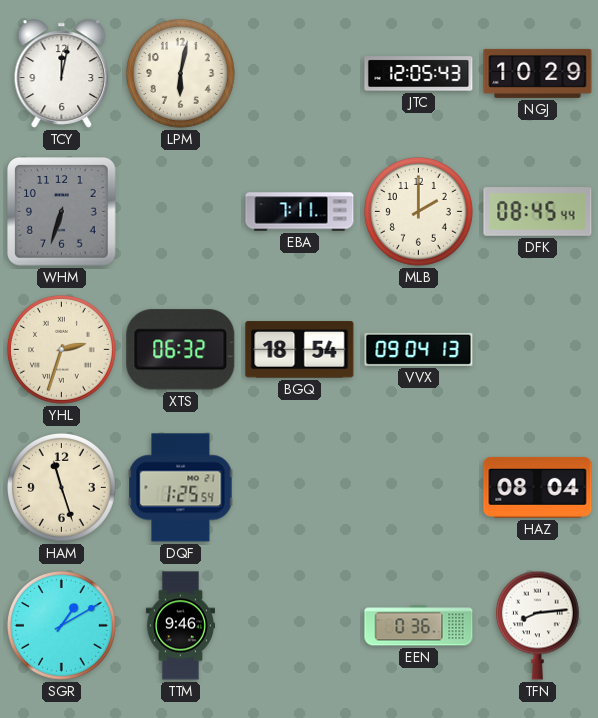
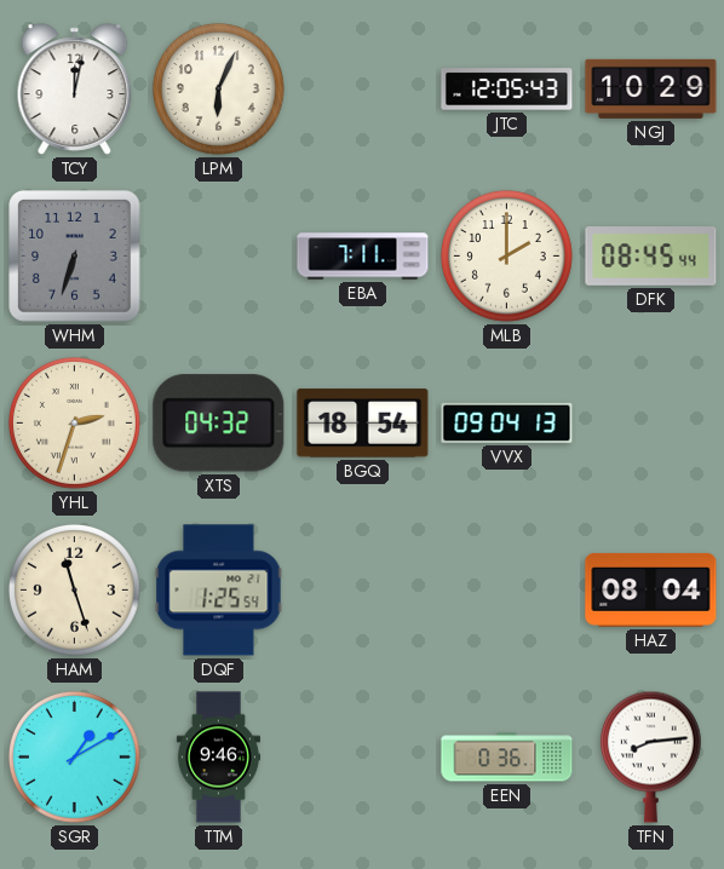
LPM: 6:02 -> 6:04
XTS: 06:32 -> 04:32
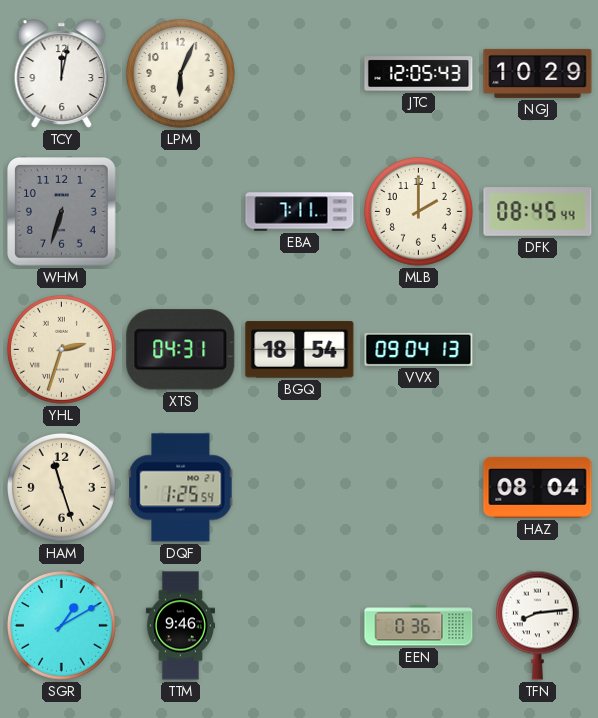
XTS: 04:32 -> 04:31
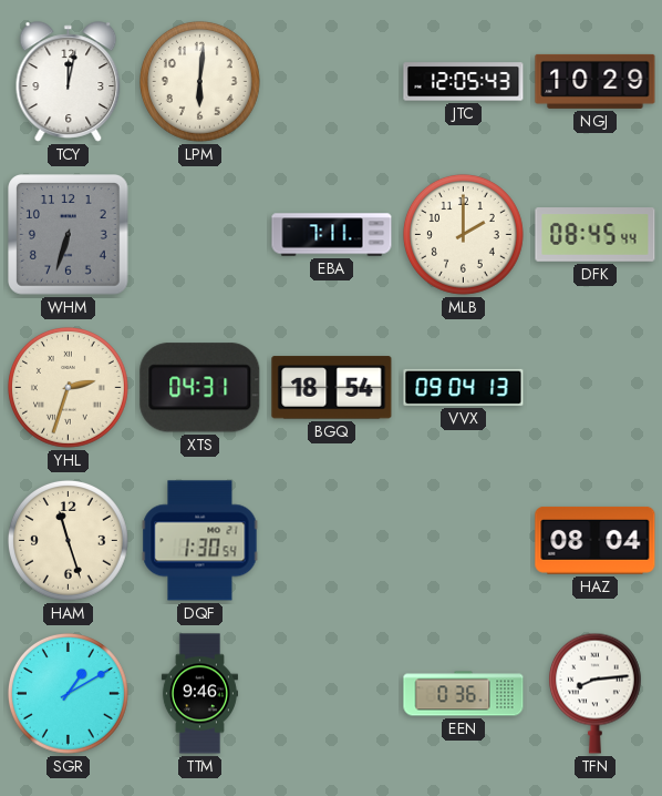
LPM: 6:04 -> 6:01
DQF: 1:25 -> 1:30
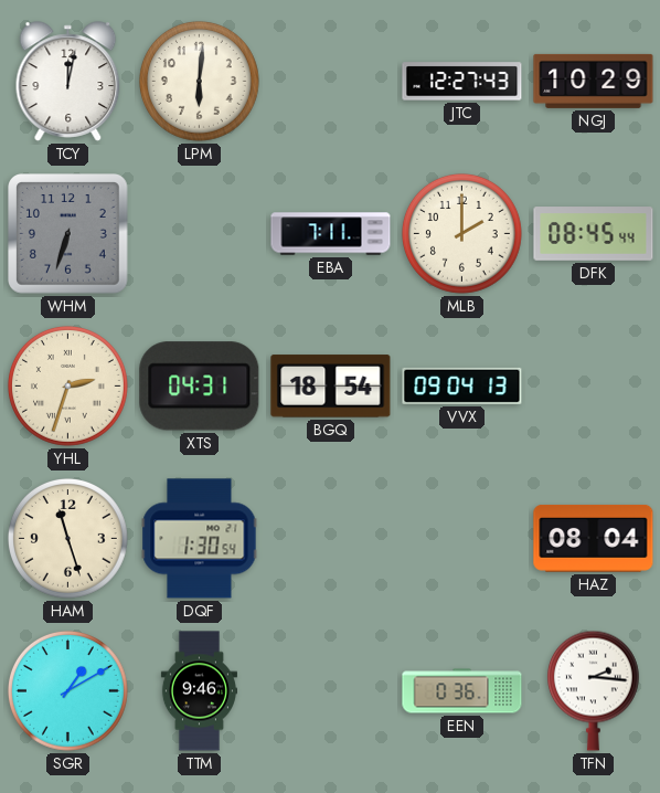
JTC: 12:05 -> 12:27
TFN: 8:14 -> 2:16
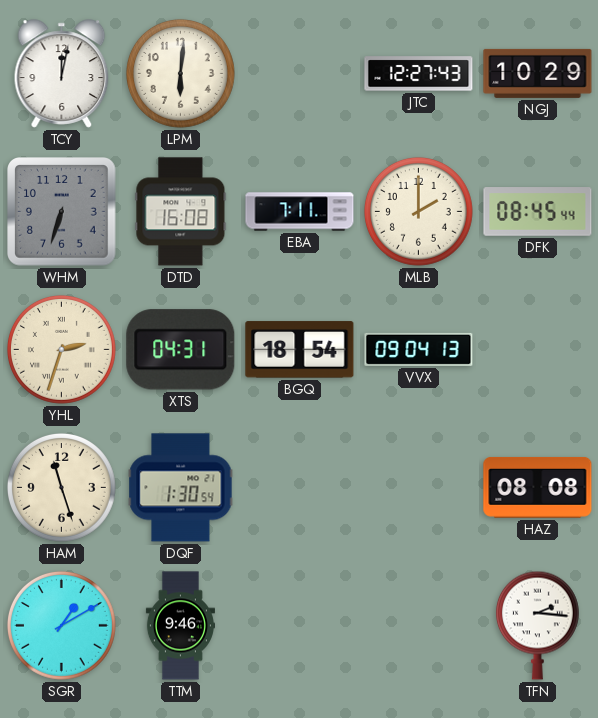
DTD: none -> 16:08
HAZ: 08:04 -> 08:08
EEN: 0:36 -> none
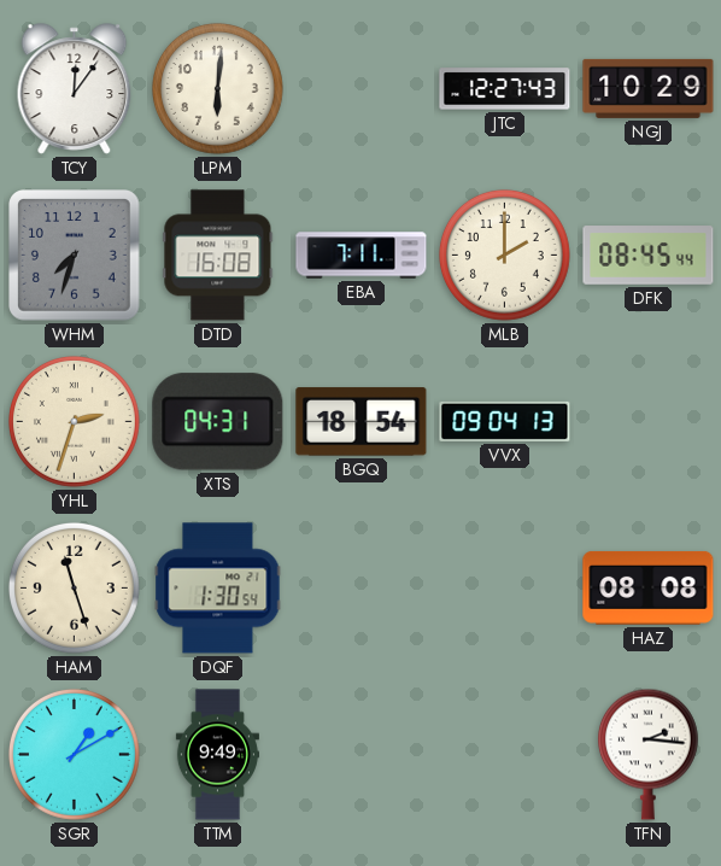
TCY: 12:02 -> 12:06
WHM: 6:33 -> 7:33
TTM: 9:46 -> 9:49
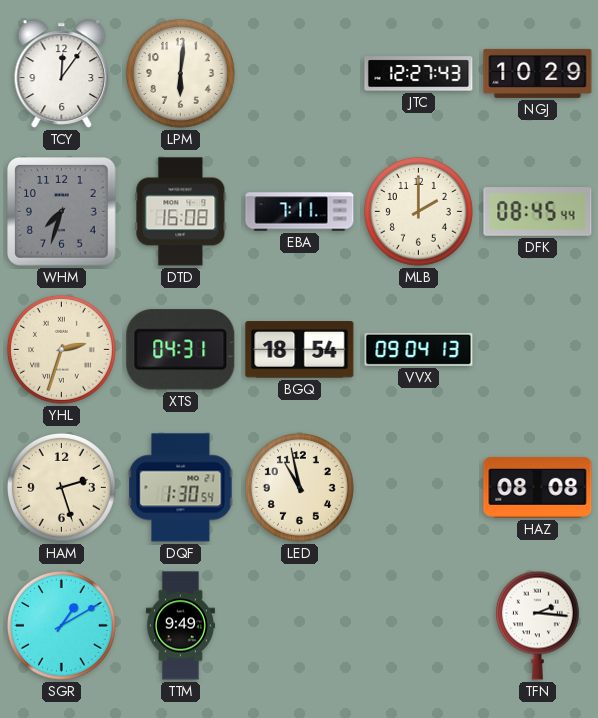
HAM: 11:27 -> 2:27
LED: none -> 10:58
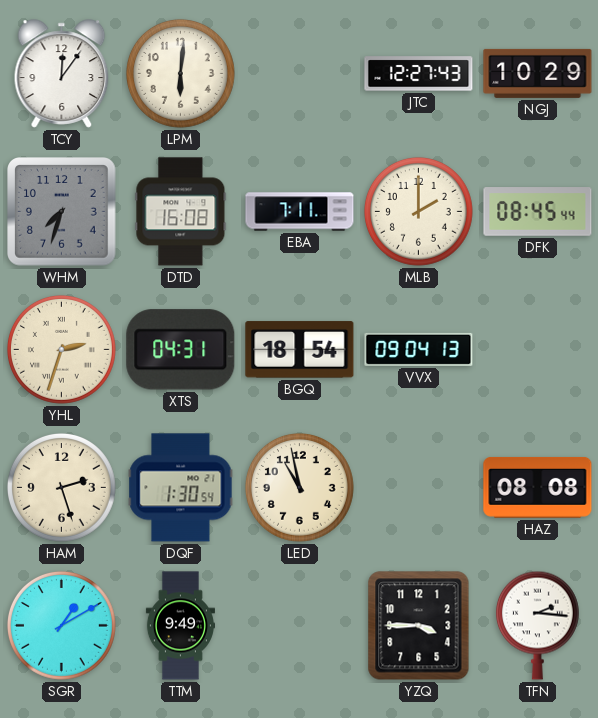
YZQ: none -> 3:45
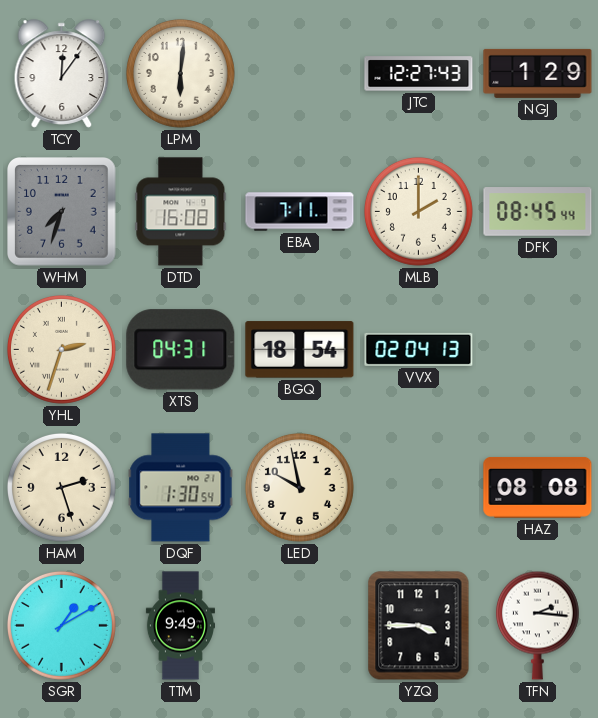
NGJ: 10:29 -> 1:29
VVX: 09:04 -> 02:04
LED: 10:58 -> 9:58
